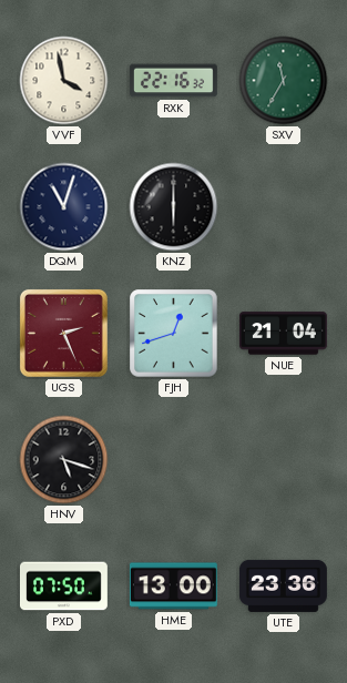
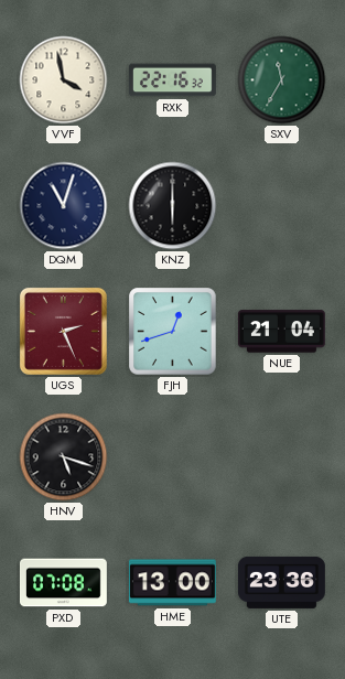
PXD: 07:50 -> 07:08
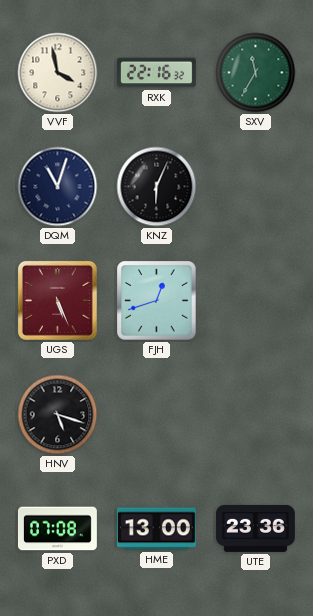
KNZ: 6:00 -> 6:04
UGS: 2:26 -> 5:26
NUE: 21:04 -> none
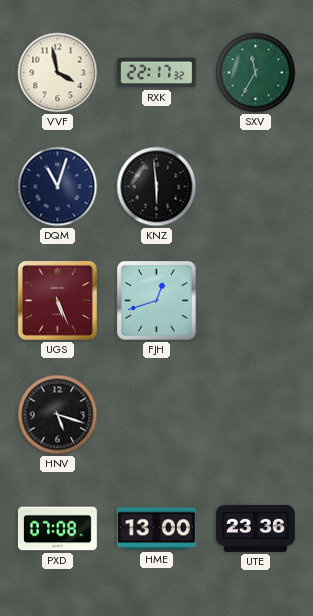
RXK: 22:16 -> 22:17
KNZ: 6:04 -> 5:59
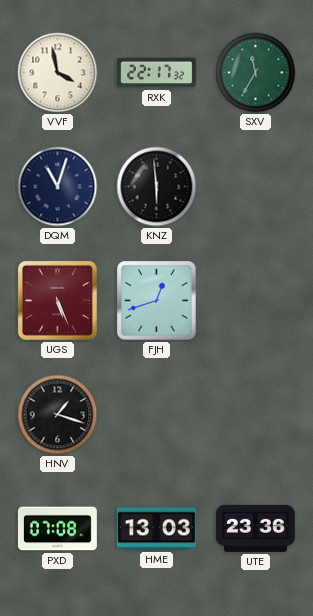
HNV: 5:18 -> 1:18
HME: 13:00 -> 13:03
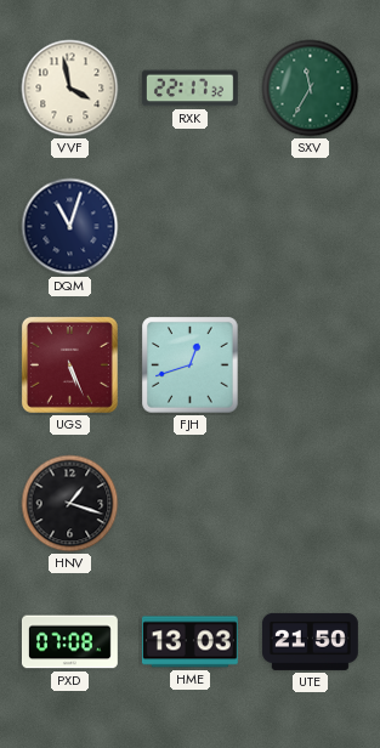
KNZ: 5:59 -> none
UTE: 23:36 -> 21:50
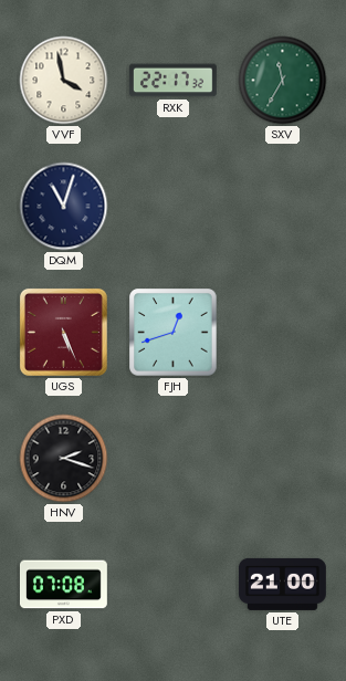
HNV: 1:18 -> 2:18
HME: 13:03 -> none
UTE: 21:50 -> 21:00
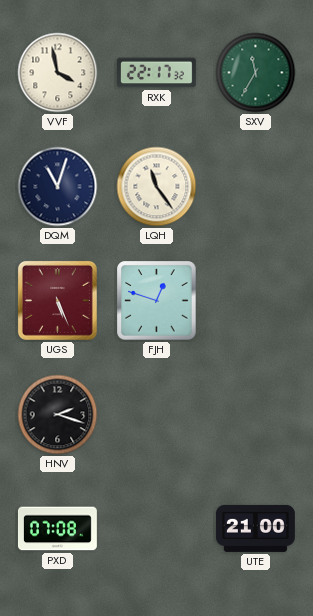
LQH: none -> 11:24
FJH: 12:42 -> 12:48
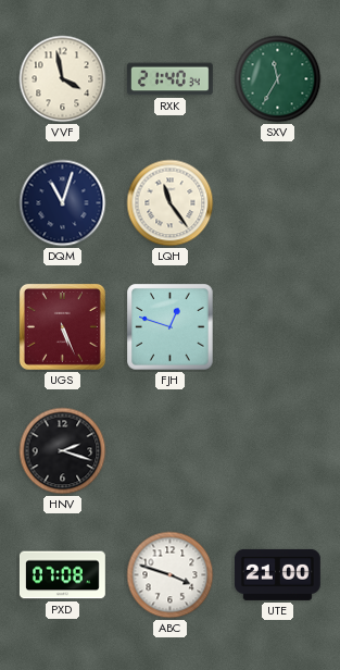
RXK: 22:17 -> 21:40
ABC: none -> 3:48
